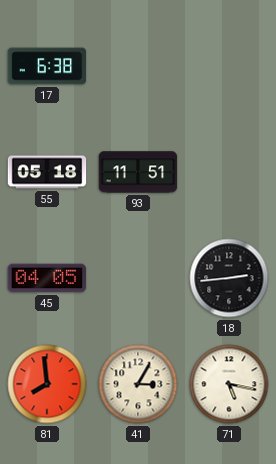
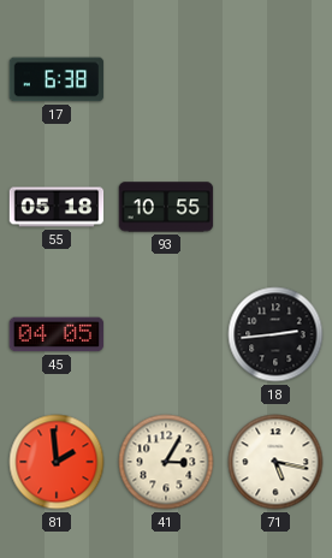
93: 11:51 -> 10:55
81: 7:59 -> 1:59
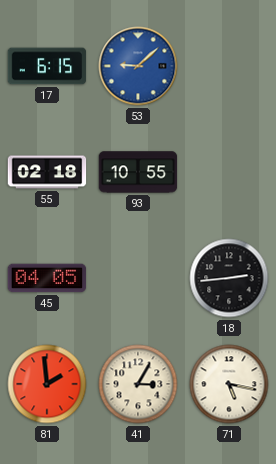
17: 6:38 -> 6:15
53: none -> 9:08
55: 05:18 -> 02:18
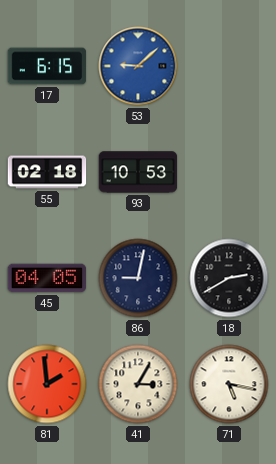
93: 10:55 -> 10:53
86: none -> 9:02
18: 2:44 -> 2:40
